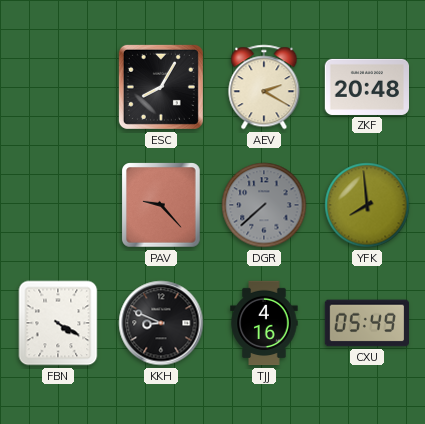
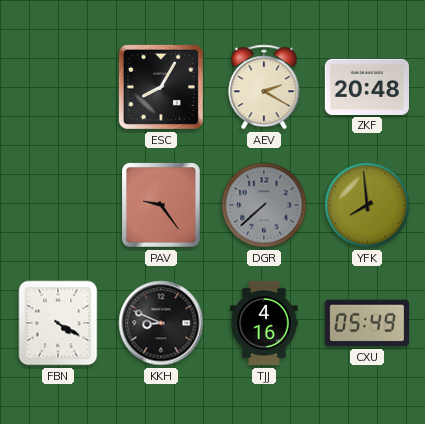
PAV: 9:23 -> 9:24
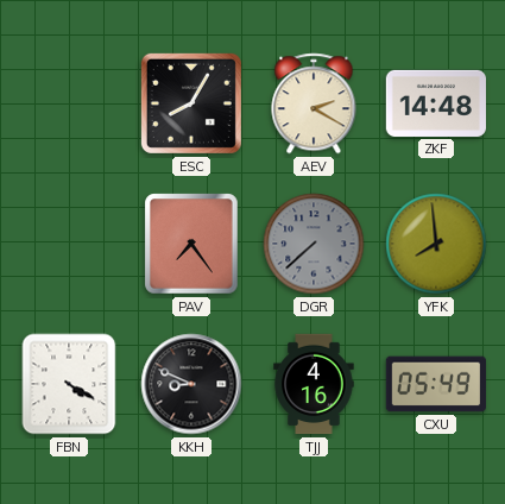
ZKF: 20:48 -> 14:48
PAV: 9:24 -> 7:24
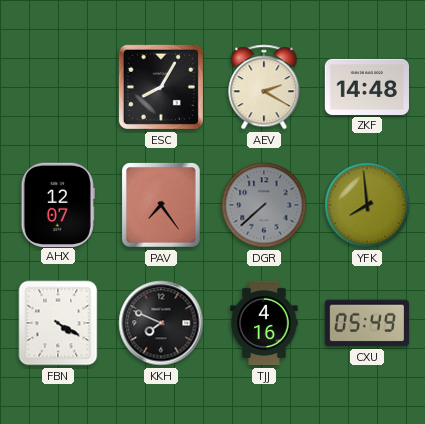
AHX: none -> 12:07
KKH: 8:49 -> 7:49
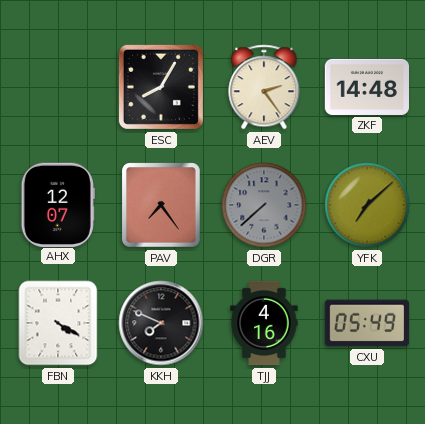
AEV: 2:20 -> 2:24
YFK: 7:59 -> 7:08
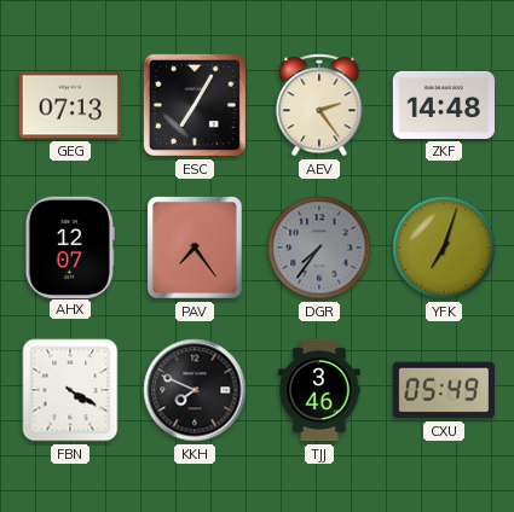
GEG: none -> 07:13
ESC: 8:05 -> 7:05
DGR: 7:38 -> 7:36
YFK: 7:08 -> 7:03
TJJ: 4:16 -> 3:46
